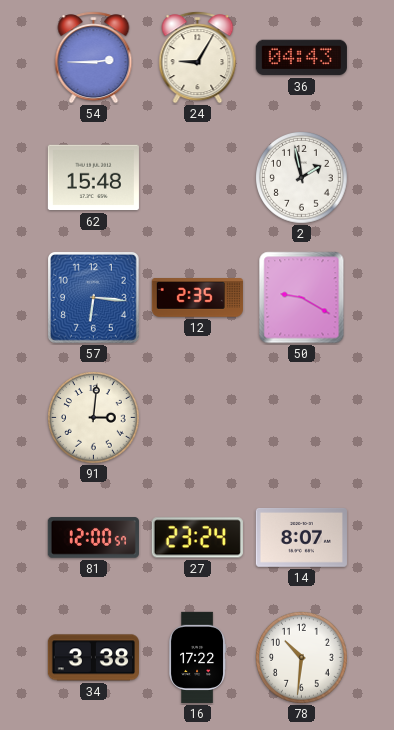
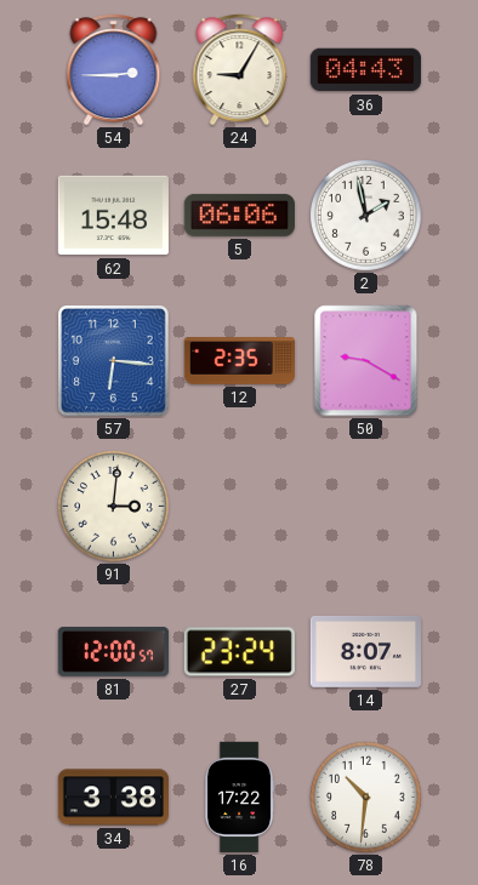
5: none -> 06:06
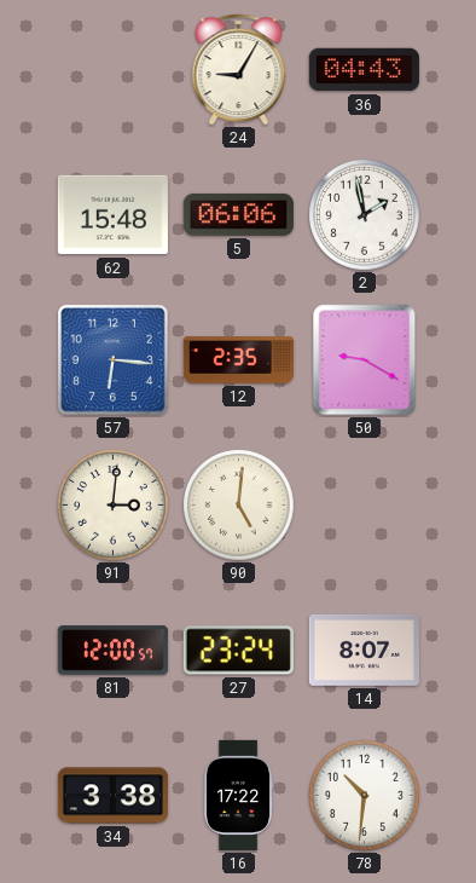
54: 2:45 -> none
90: none -> 5:01
